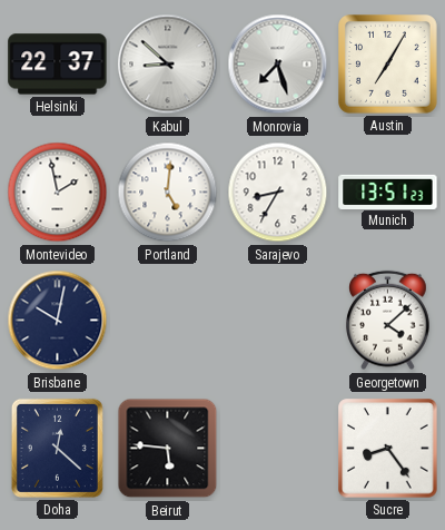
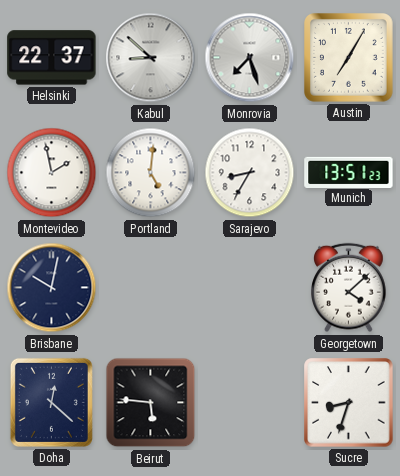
Sucre: 8:24 -> 8:33
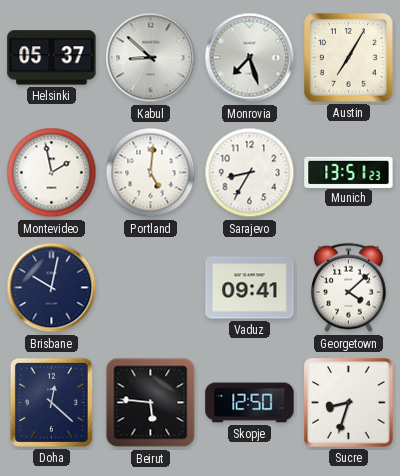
Helsinki: 22:37 -> 05:37
Vaduz: none -> 09:41
Skopje: none -> 12:50
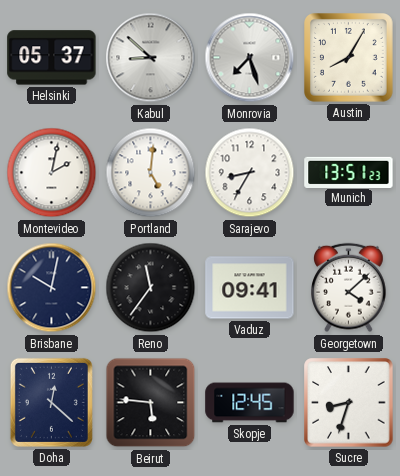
Austin: 7:05 -> 8:05
Montevideo: 1:58 -> 2:02
Reno: none -> 11:36
Skopje: 12:50 -> 12:45
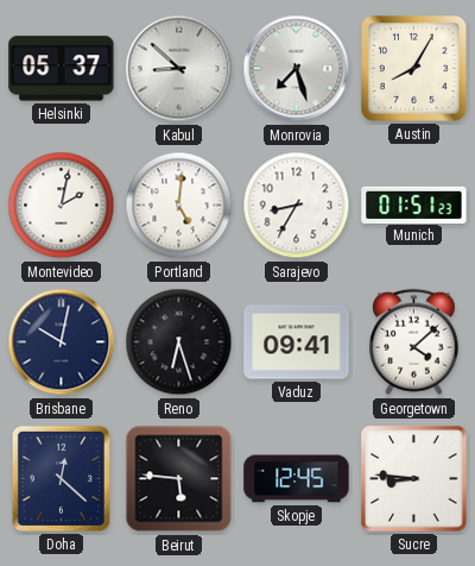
Munich: 13:51 -> 01:51
Reno: 11:36 -> 6:27
Sucre: 8:33 -> 8:46
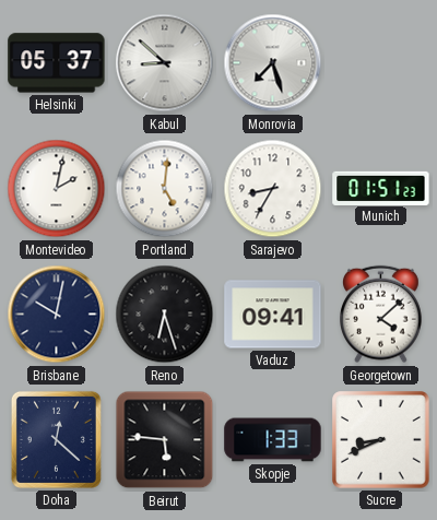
Austin: 8:05 -> none
Skopje: 12:45 -> 1:33
Sucre: 8:46 -> 8:41
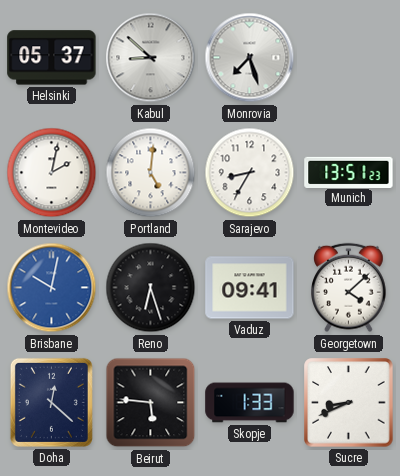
Munich: 01:51 -> 13:51
Brisbane dial: navy -> blue
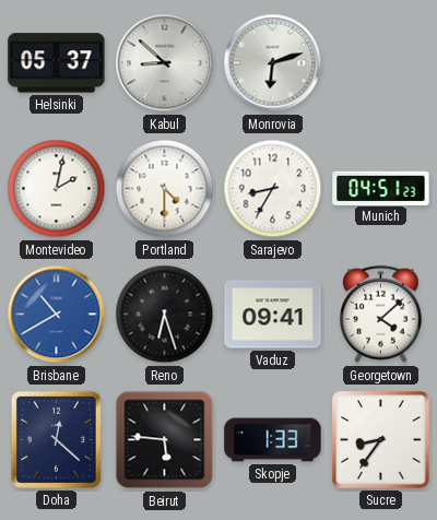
Monrovia: 7:27 -> 6:12
Portland: 5:01 -> 4:30
Munich: 13:51 -> 04:51
Brisbane: 10:02 -> 10:40
Sucre: 8:41 -> 8:36
